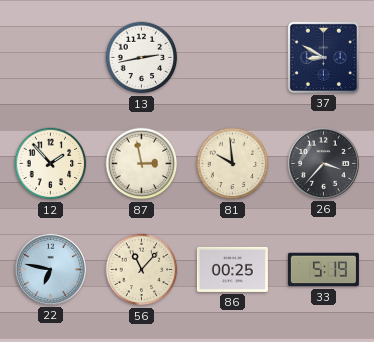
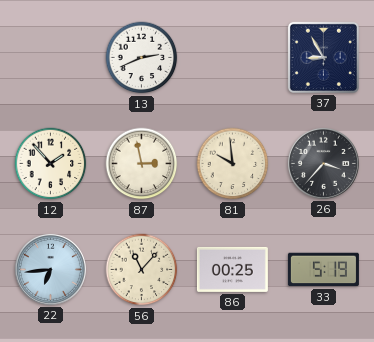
13: 2:43 -> 2:41
37: 8:50 -> 8:55
22: 6:47 -> 6:44
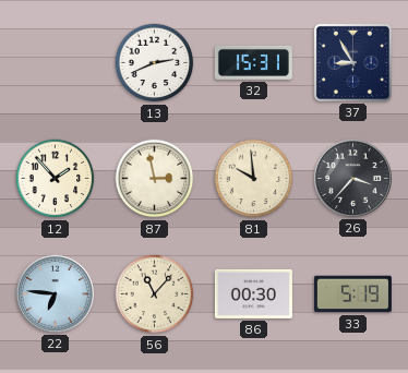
32: none -> 15:31
22: 6:44 -> 6:46
86: 00:25 -> 00:30
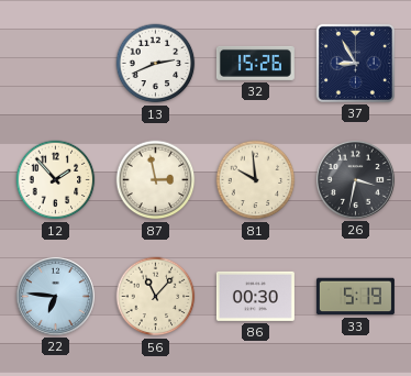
32: 15:31 -> 15:26
26: 3:37 -> 3:32
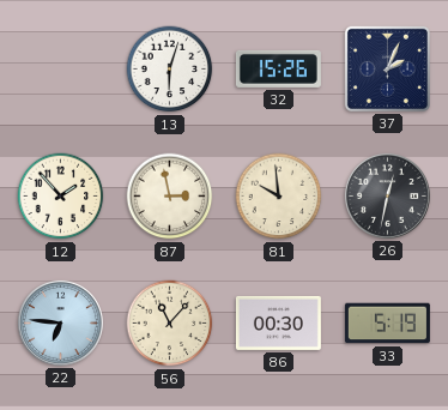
13: 2:41 -> 6:03
37: 8:55 -> 2:04
26: 3:32 -> 12:32
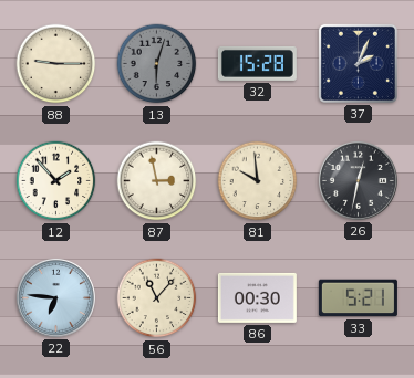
88: none -> 9:15
13 dial: white -> grey
32: 15:26 -> 15:28
33: 5:19 -> 5:21
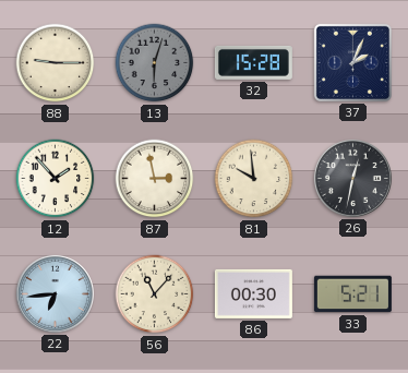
22: 6:46 -> 6:44
